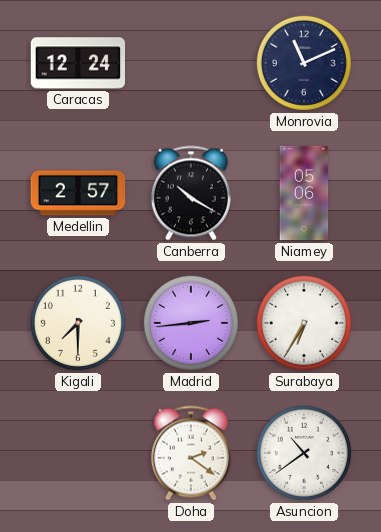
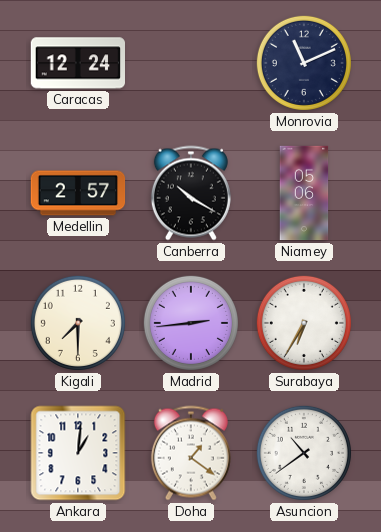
Ankara: none -> 1:01
Doha: 2:21 -> 1:21
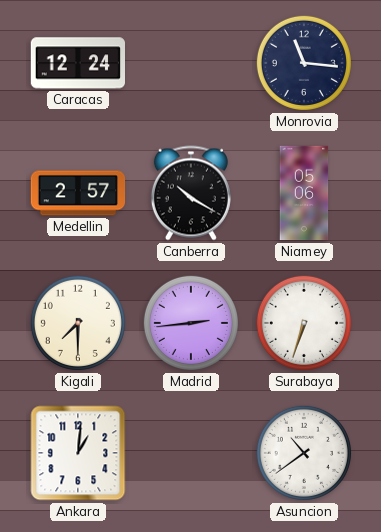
Monrovia: 11:11 -> 11:16
Surabaya: 6:35 -> 6:33
Doha: 1:21 -> none
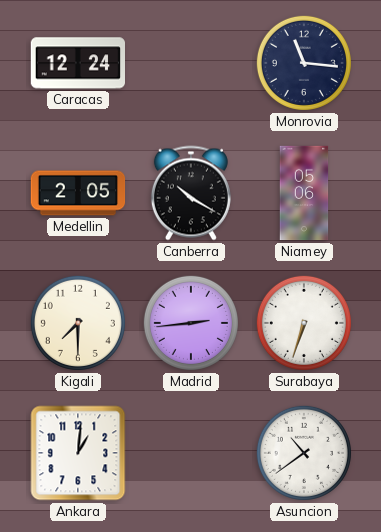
Medellin: 2:57 -> 2:05
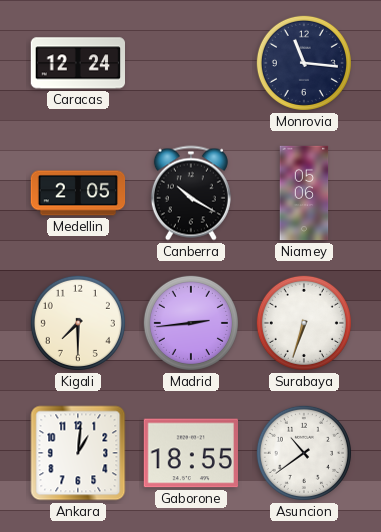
Gaborone: none -> 18:55
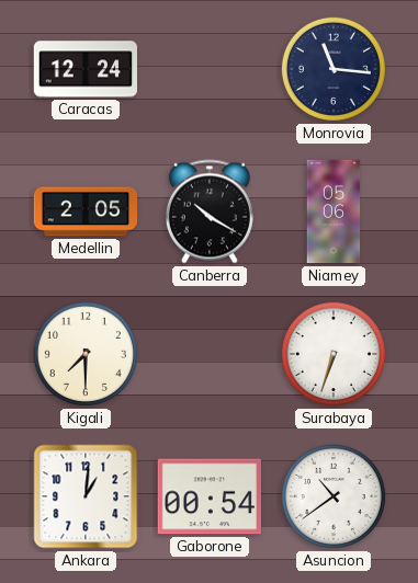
Madrid: 2:44 -> none
Gaborone: 18:55 -> 00:54
